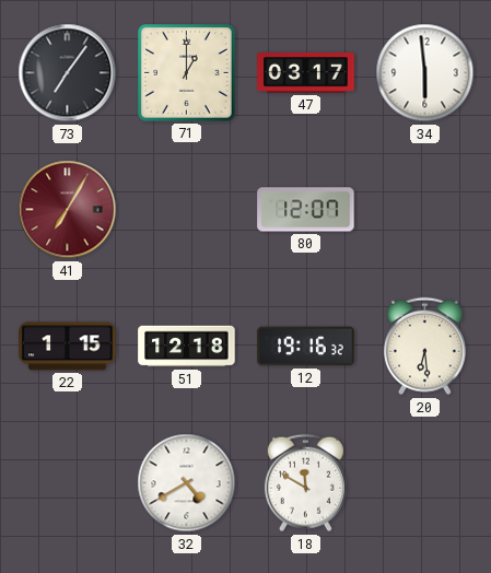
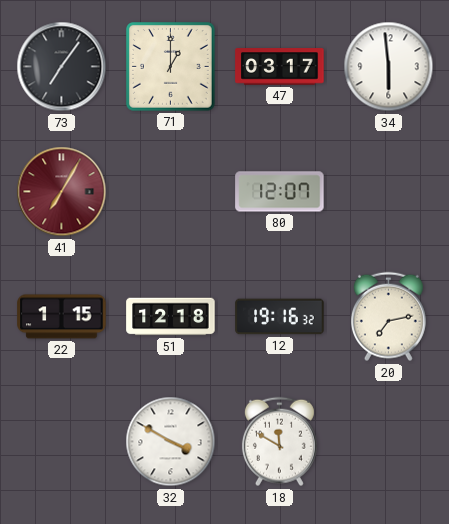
20: 6:29 -> 7:13
32: 4:40 -> 3:50
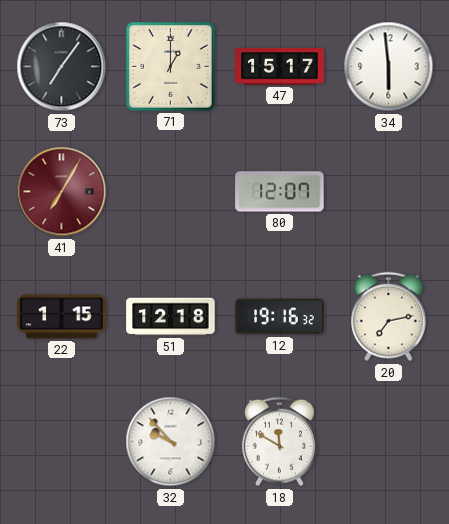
47: 03:17 -> 15:17
32: 3:50 -> 9:53
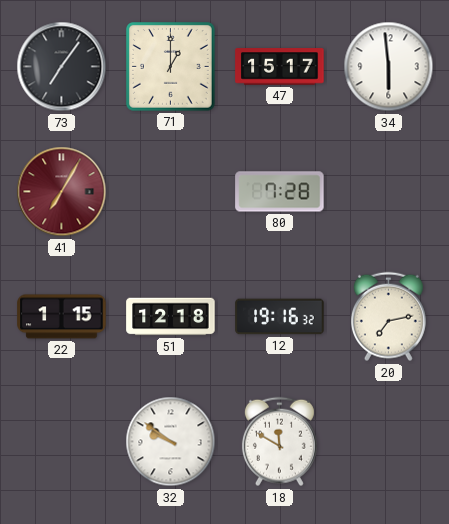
80: 12:07 -> 7:28
32: 9:53 -> 9:51
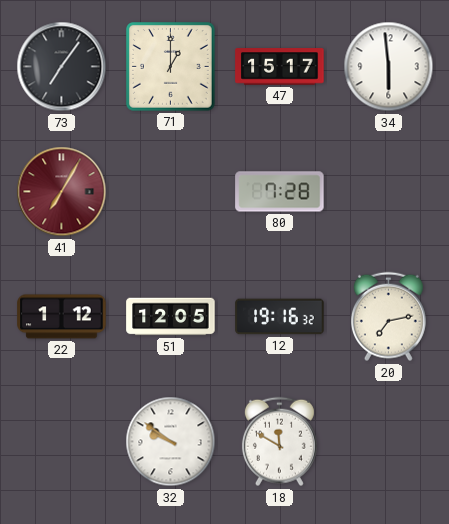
22: 1:15 -> 1:12
51: 12:18 -> 12:05
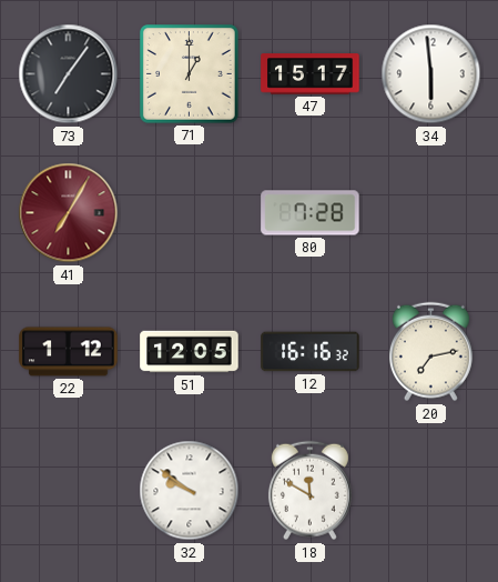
12: 19:16 -> 16:16
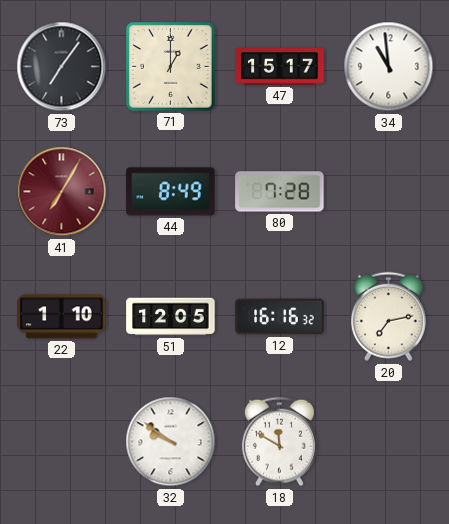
34: 5:59 -> 10:59
44: none -> 8:49
22: 1:12 -> 1:10
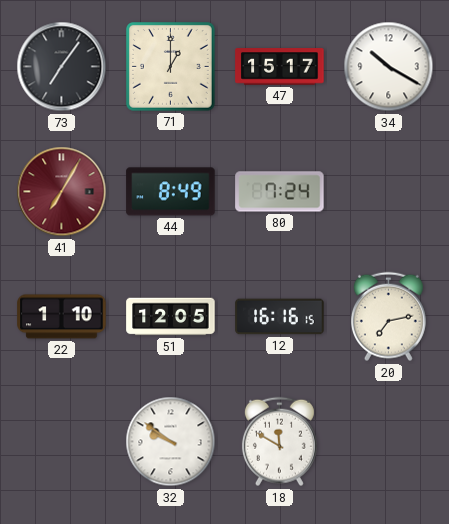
34: 10:59 -> 10:20
80: 7:28 -> 7:24
12: 16:16:32 -> 16:16:15
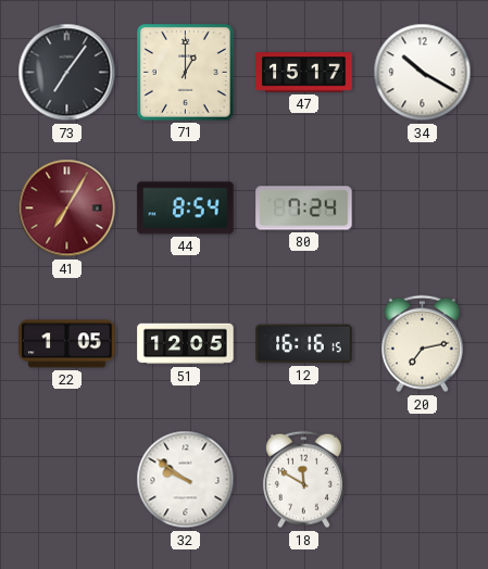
44: 8:49 -> 8:54
22: 1:10 -> 1:05
